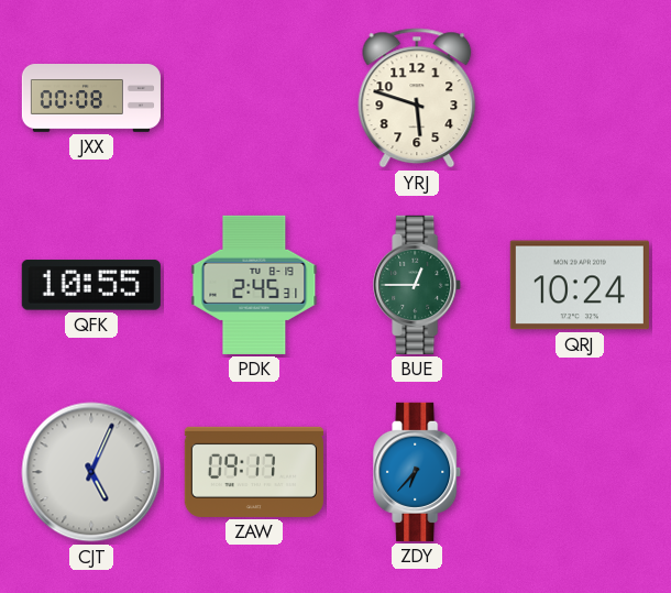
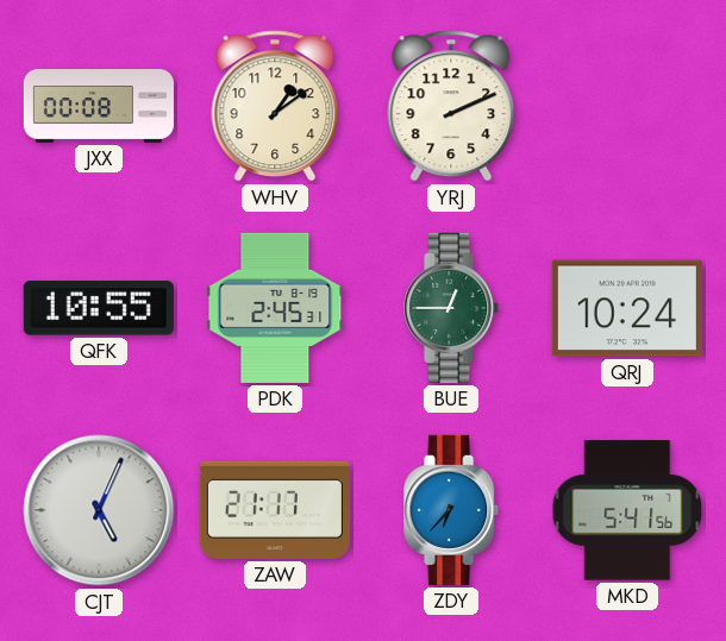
WHV: none -> 1:09
YRJ: 5:48 -> 2:11
ZAW: 09:17 -> 21:17
MKD: none -> 5:41
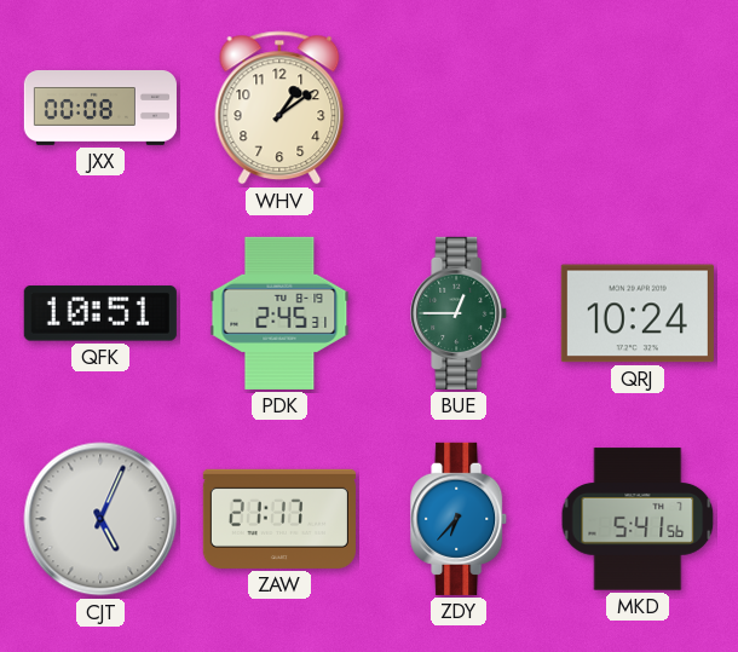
YRJ: 2:11 -> none
QFK: 10:55 -> 10:51
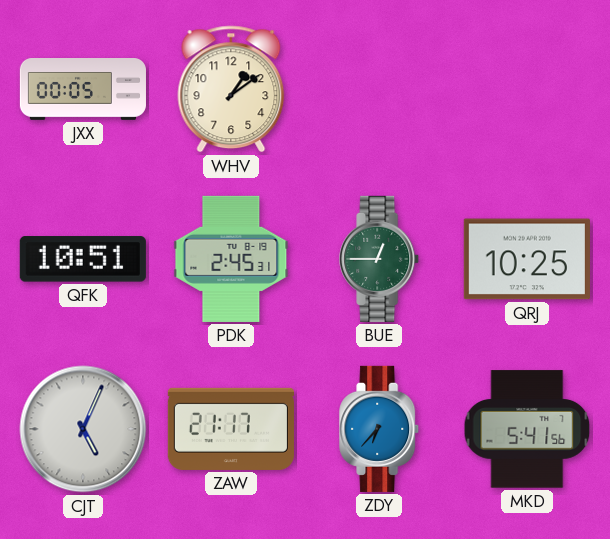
JXX: 00:08 -> 00:05
QRJ: 10:24 -> 10:25
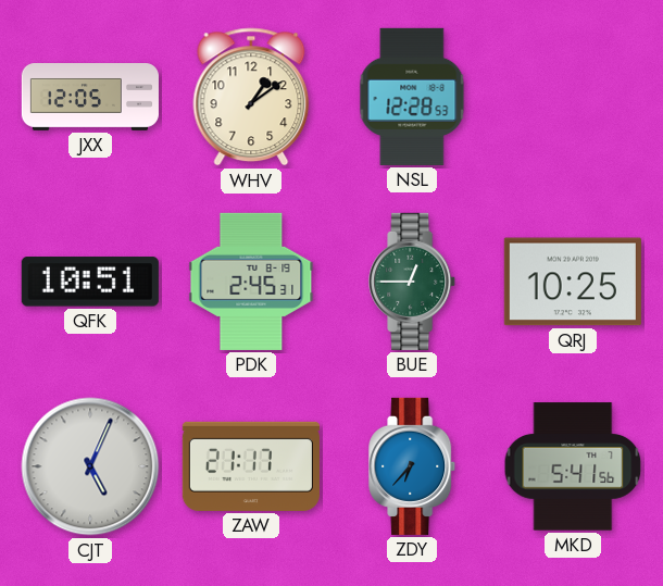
JXX: 00:05 -> 12:05
NSL: none -> 12:28
